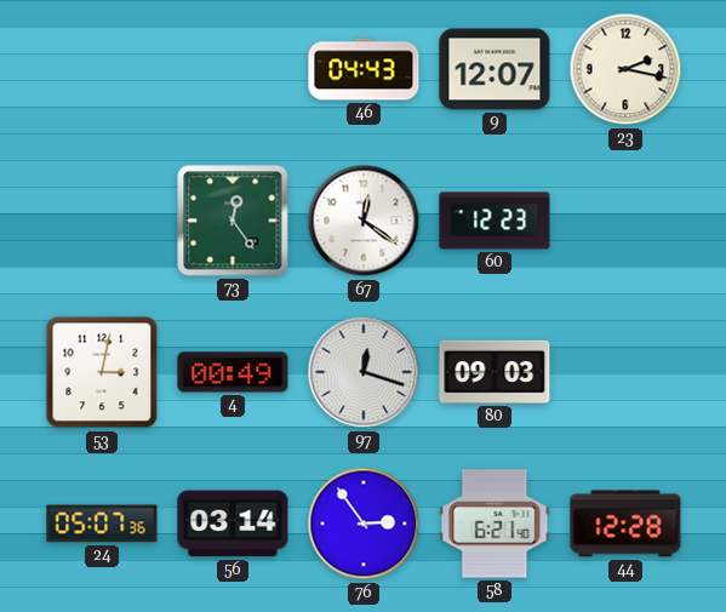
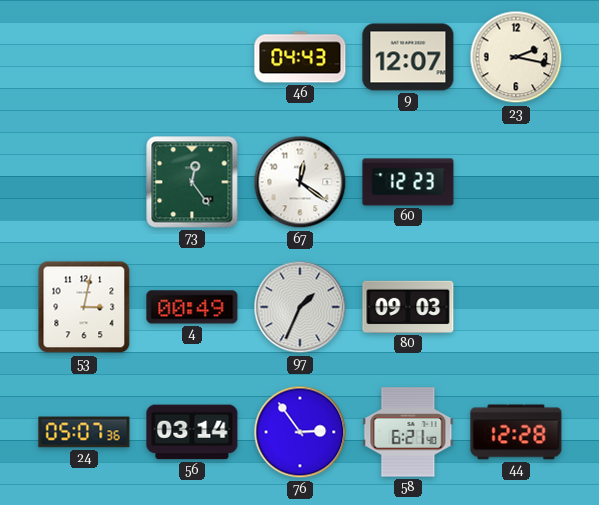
97: 12:18 -> 1:34
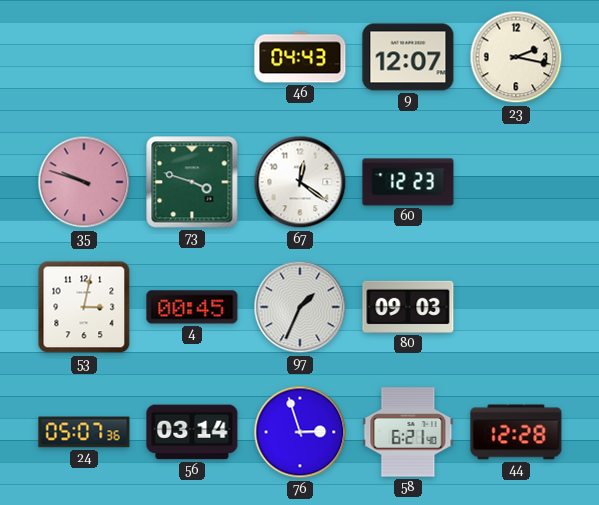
35: none -> 9:48
73: 12:24 -> 3:48
4: 00:49 -> 00:45
76: 2:54 -> 2:57
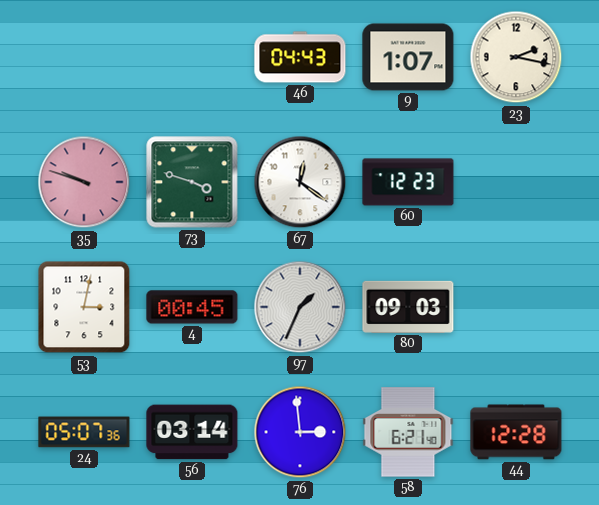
9: 12:07 -> 1:07
76: 2:57 -> 2:59
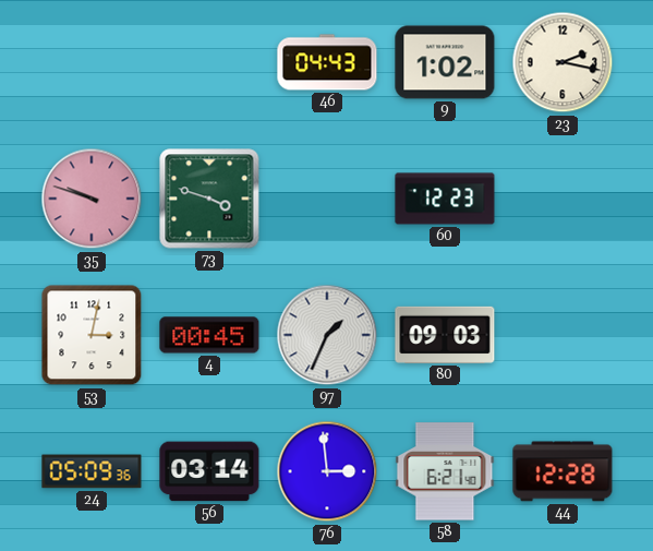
9: 1:07 -> 1:02
67: 12:21 -> none
24: 05:07 -> 05:09
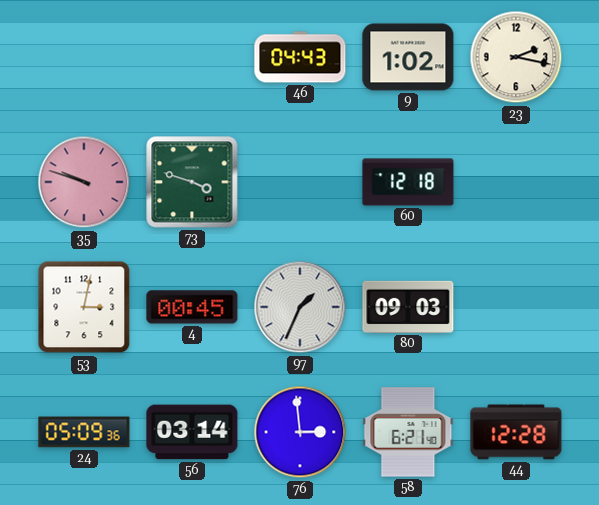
60: 12:23 -> 12:18
